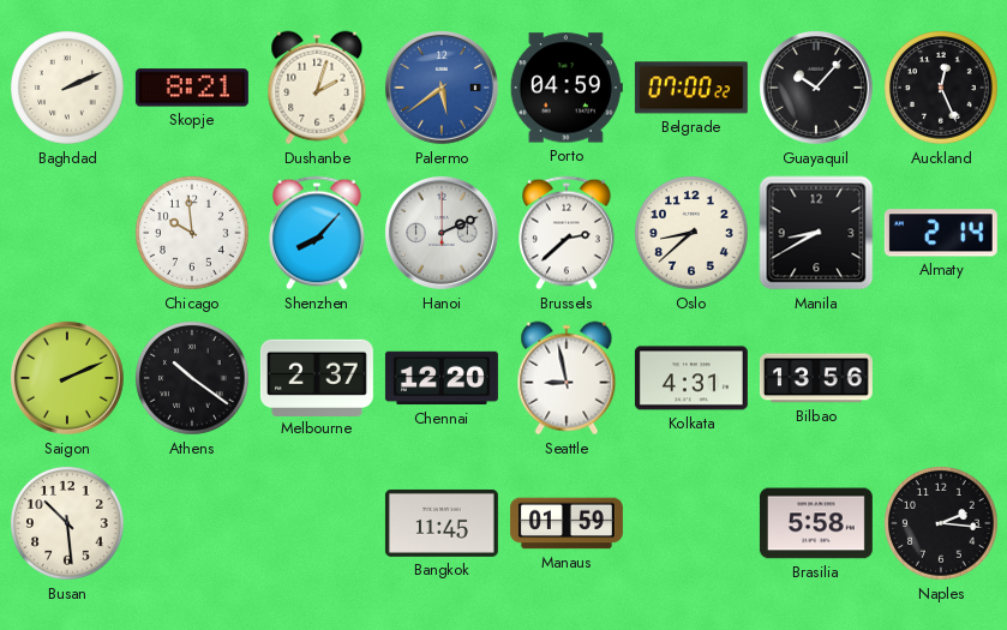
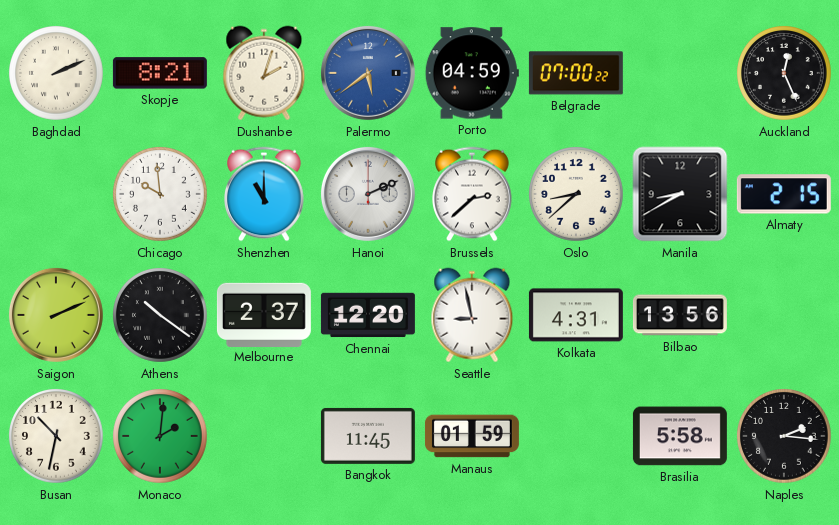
Guayaquil: 10:07 -> none
Shenzhen: 8:07 -> 11:00
Almaty: 2:14 -> 2:15
Busan: 10:29 -> 10:32
Monaco: none -> 2:01
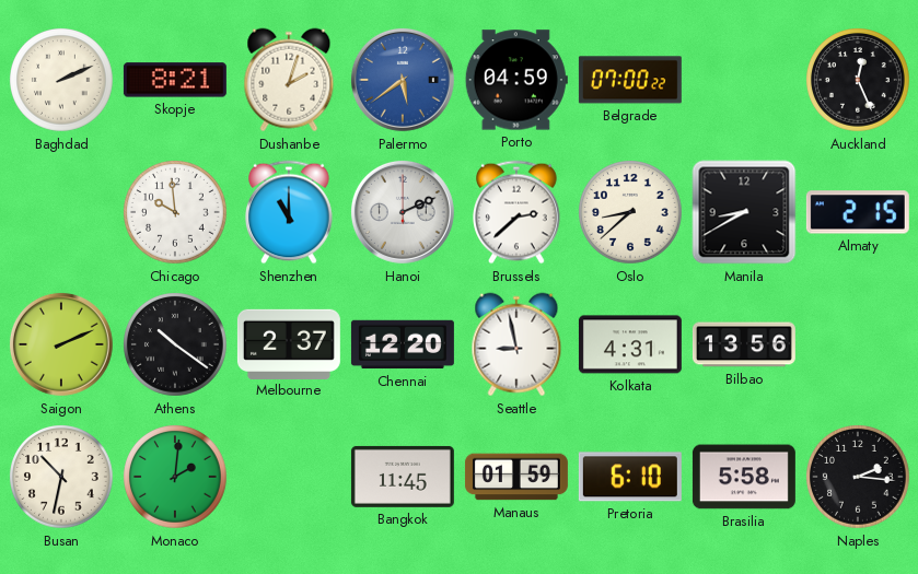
Pretoria: none -> 6:10
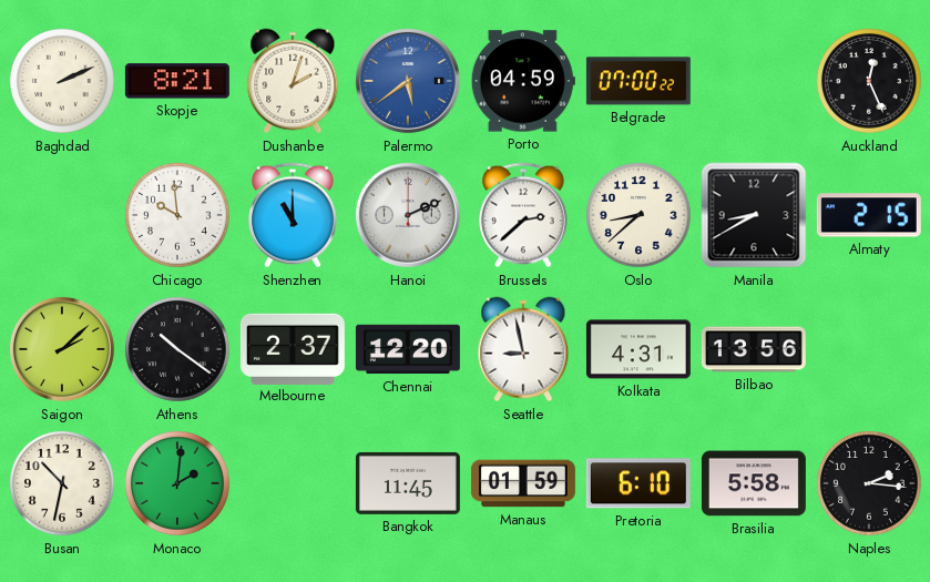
Saigon: 2:11 -> 2:08
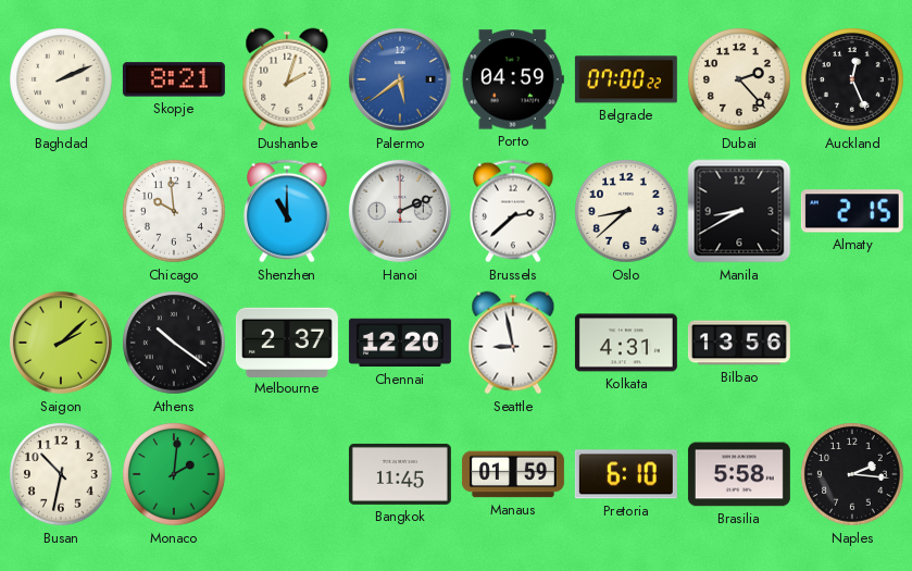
Dubai: none -> 2:23
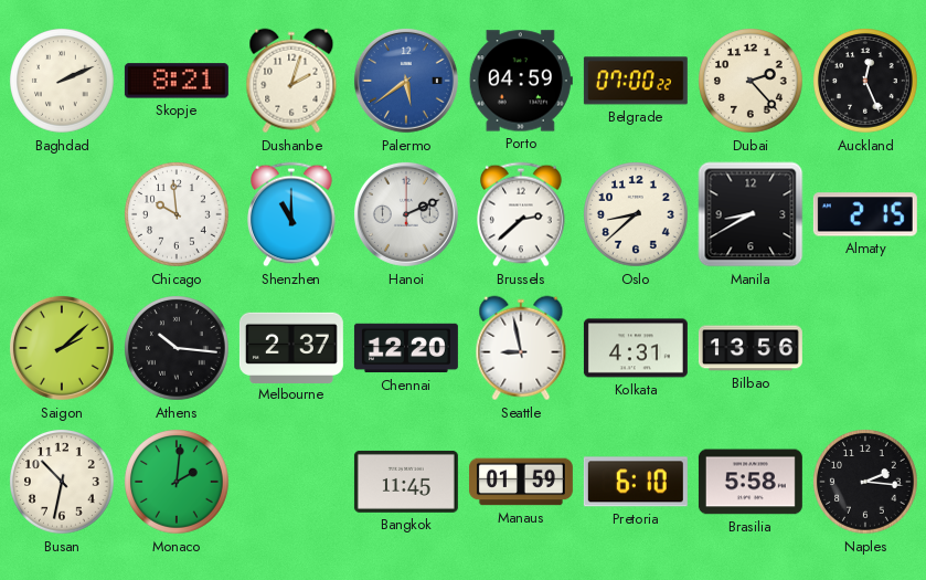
Athens: 10:21 -> 10:16
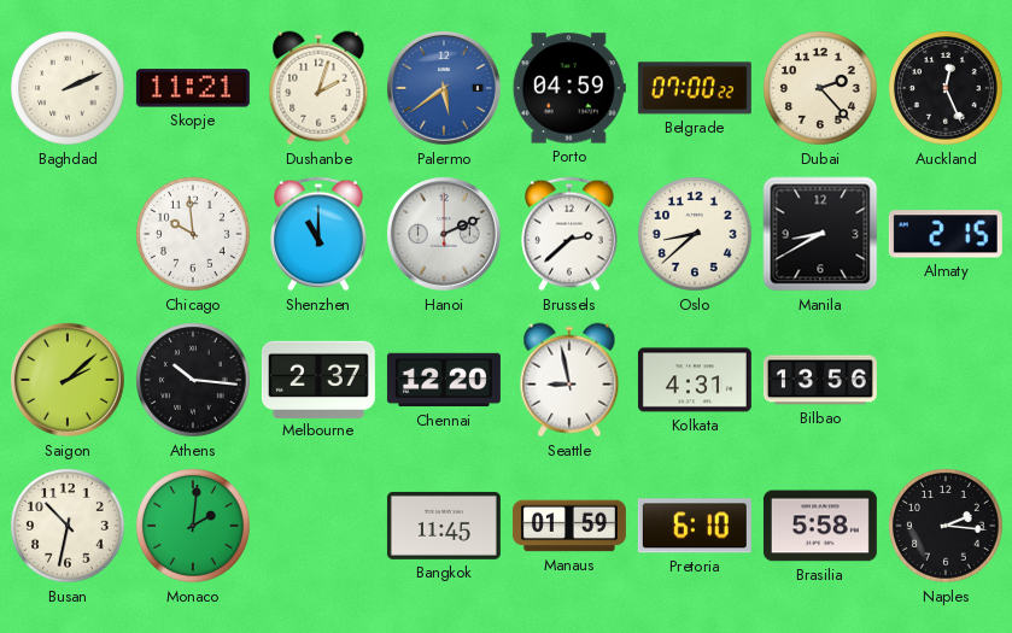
Skopje: 8:21 -> 11:21
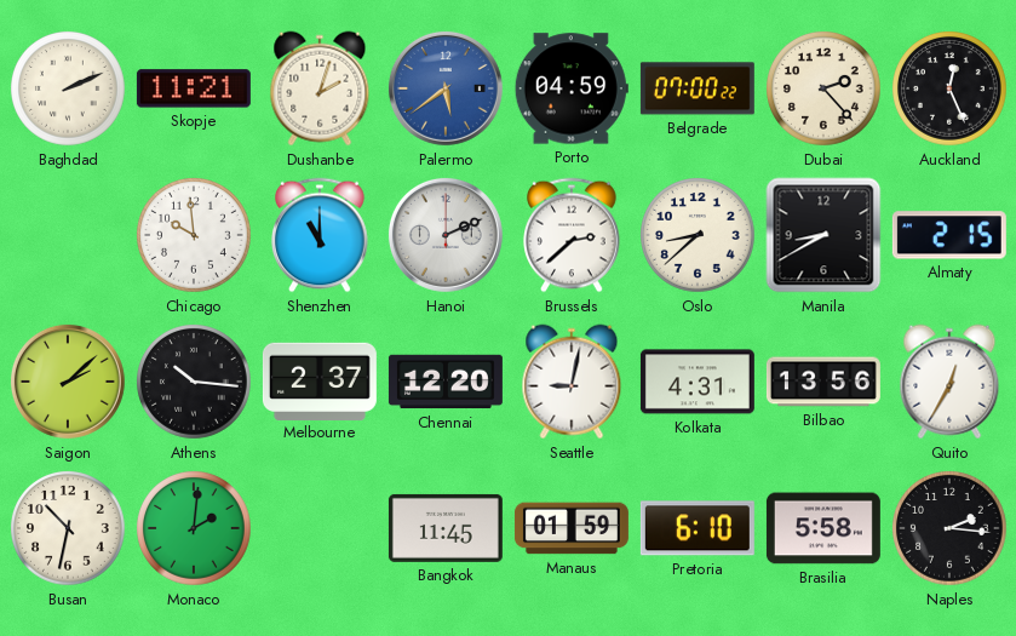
Seattle: 8:58 -> 9:02
Quito: none -> 12:35
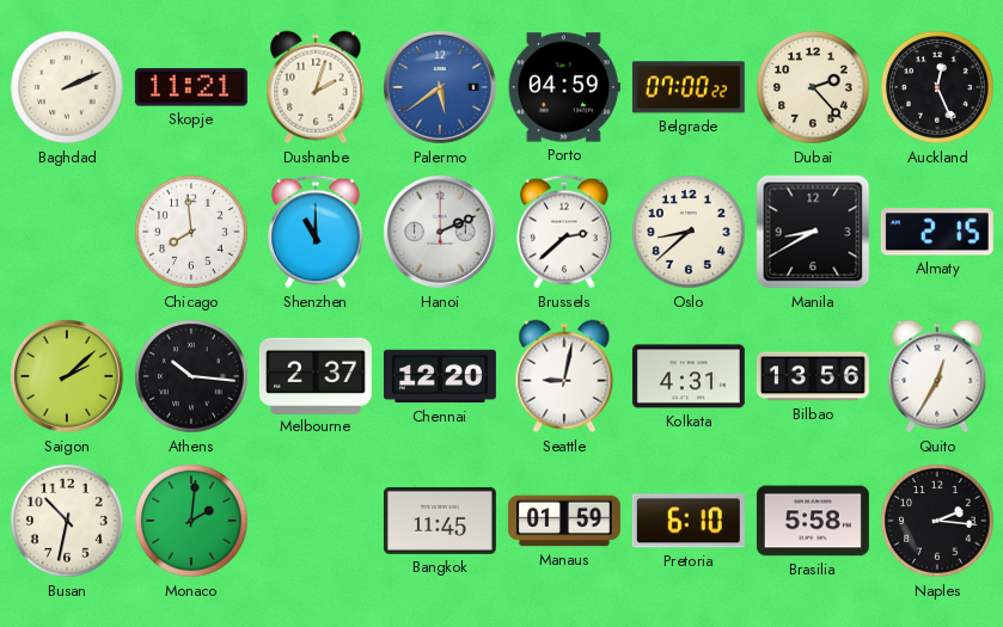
Chicago: 9:59 -> 7:59
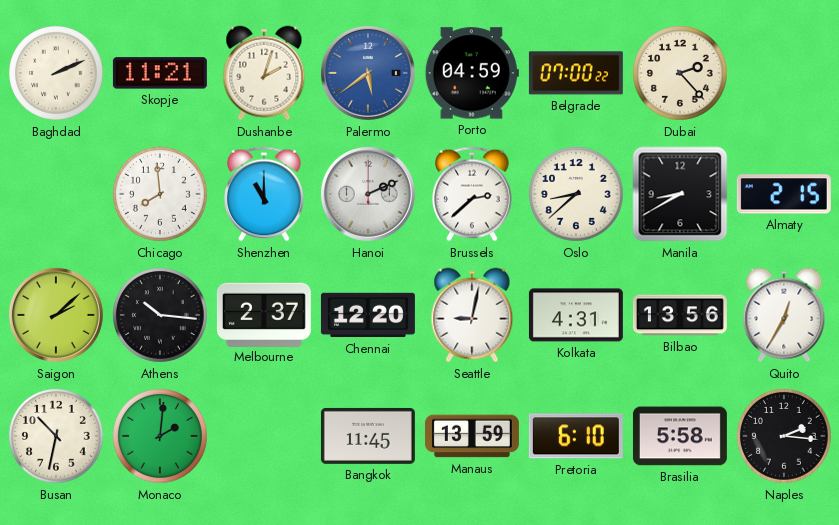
Auckland: 12:26 -> none
Manaus: 01:59 -> 13:59
